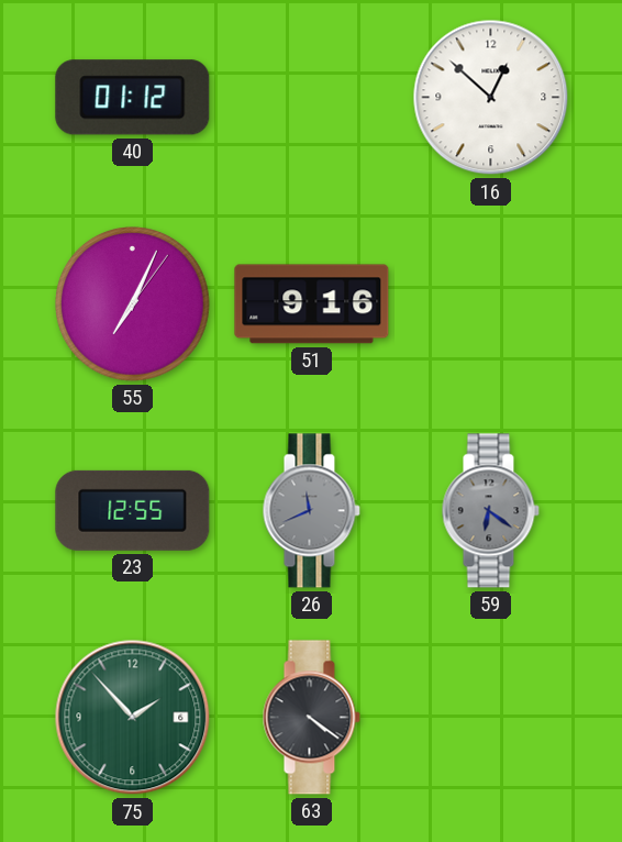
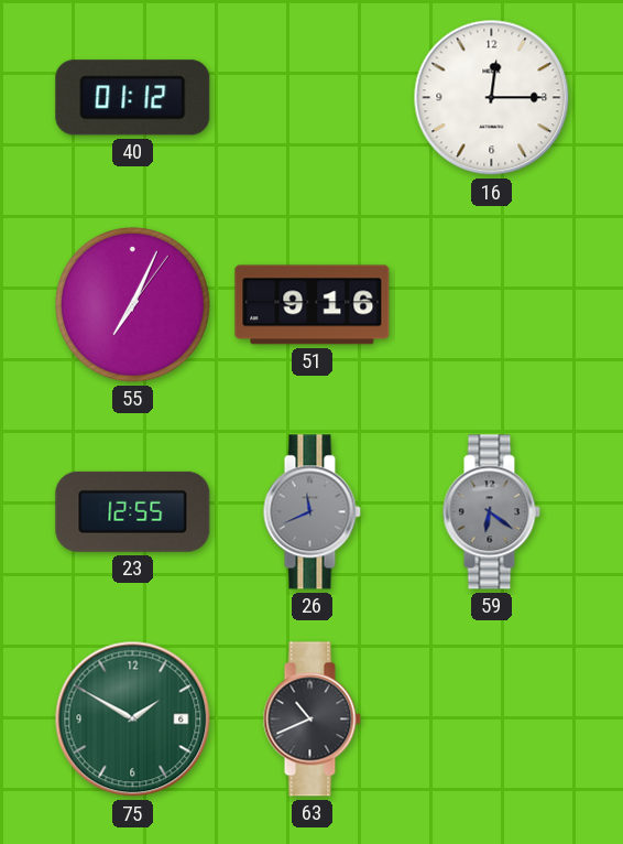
16: 12:52 -> 12:15
75: 1:53 -> 1:50
63: 4:21 -> 10:41
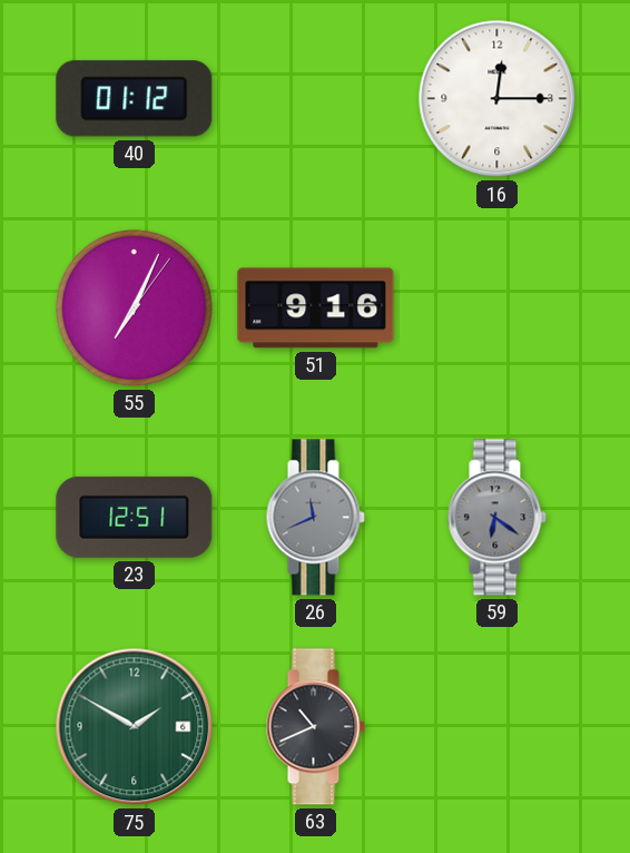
23: 12:55 -> 12:51
